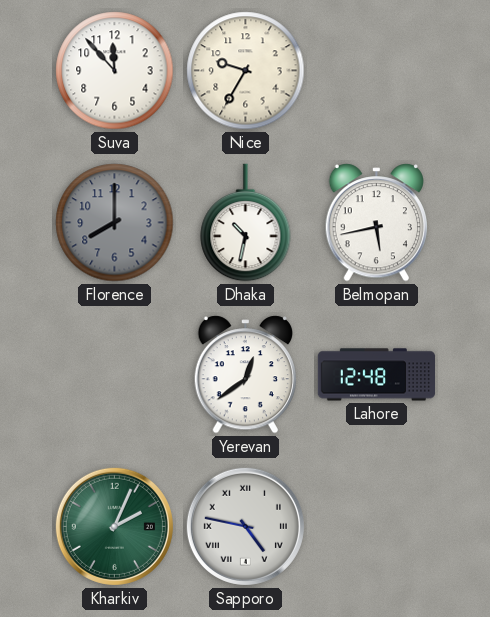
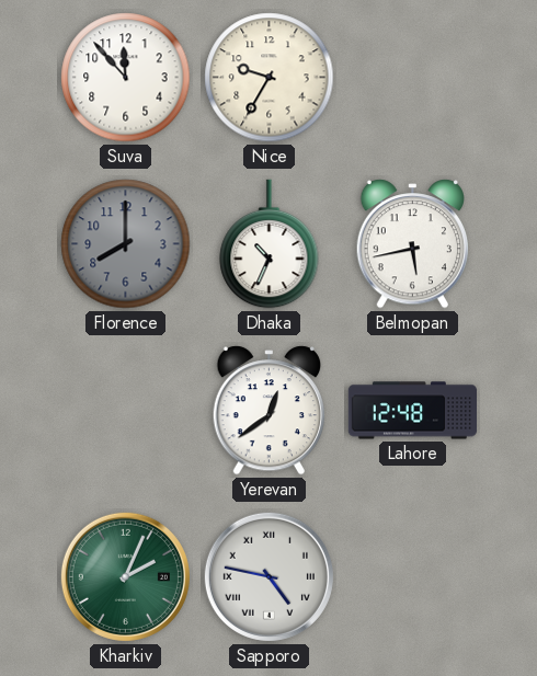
Dhaka: 10:32 -> 10:34
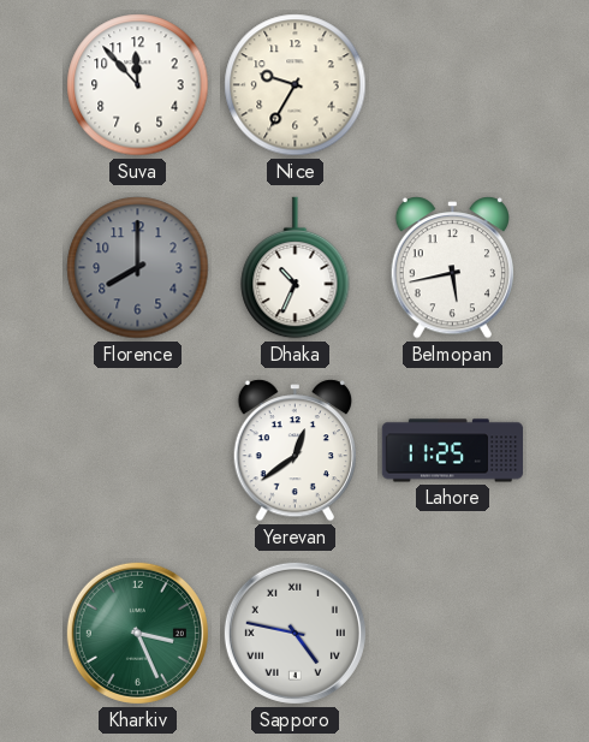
Lahore: 12:48 -> 11:25
Kharkiv: 2:04 -> 3:26
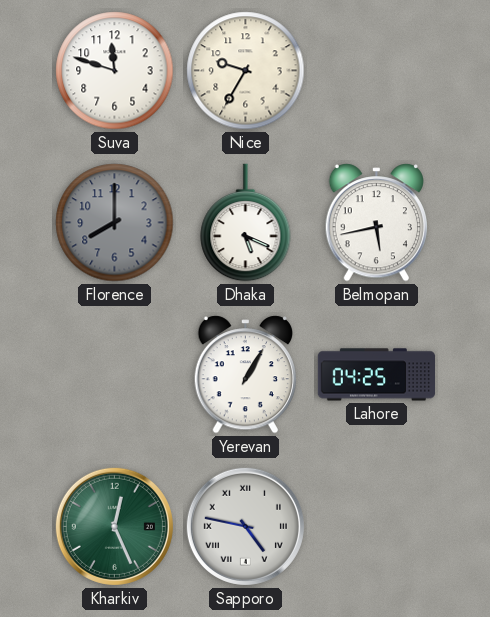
Suva: 11:53 -> 11:48
Dhaka: 10:34 -> 5:19
Yerevan: 12:39 -> 1:05
Lahore: 11:25 -> 04:25
Kharkiv: 3:26 -> 12:26
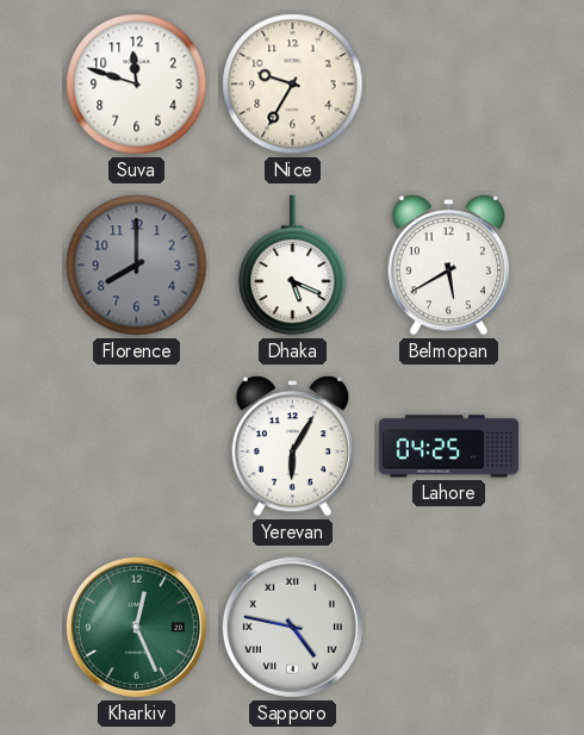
Belmopan: 5:43 -> 5:40
Yerevan: 1:05 -> 6:05
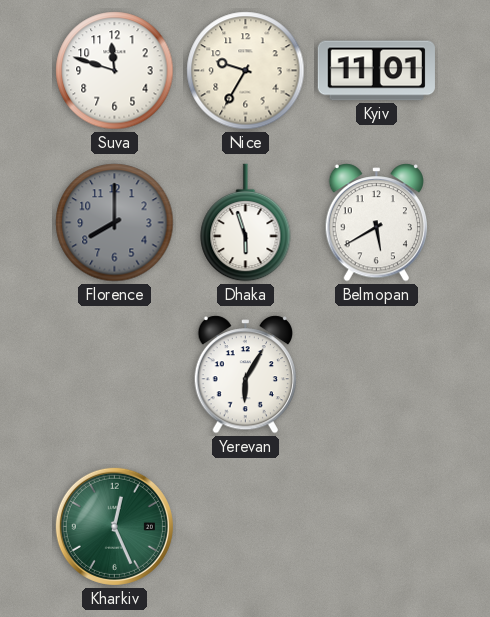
Kyiv: none -> 11:01
Dhaka: 5:19 -> 5:57
Lahore: 04:25 -> none
Sapporo: 4:47 -> none
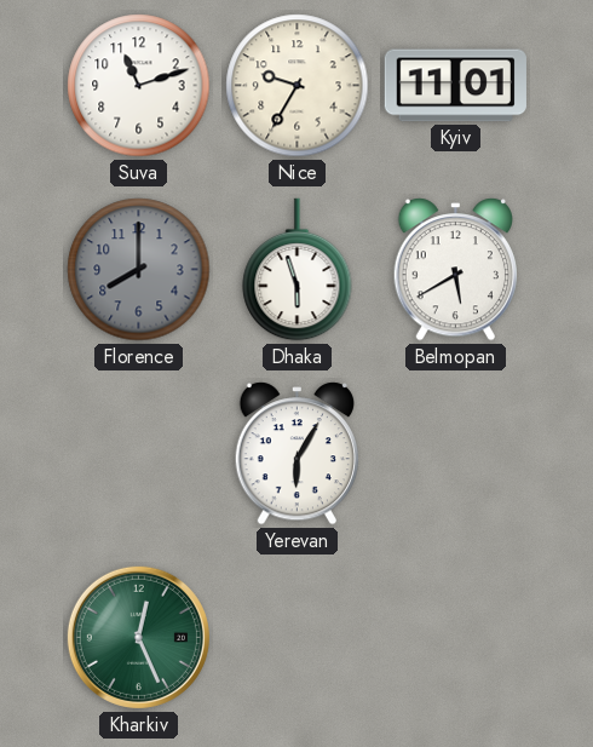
Suva: 11:48 -> 11:12
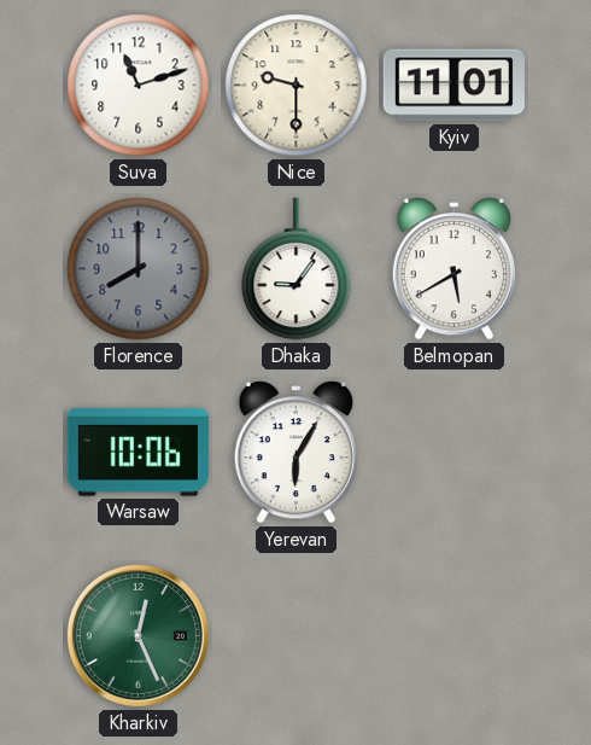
Nice: 9:35 -> 9:30
Dhaka: 5:57 -> 9:06
Warsaw: none -> 10:06
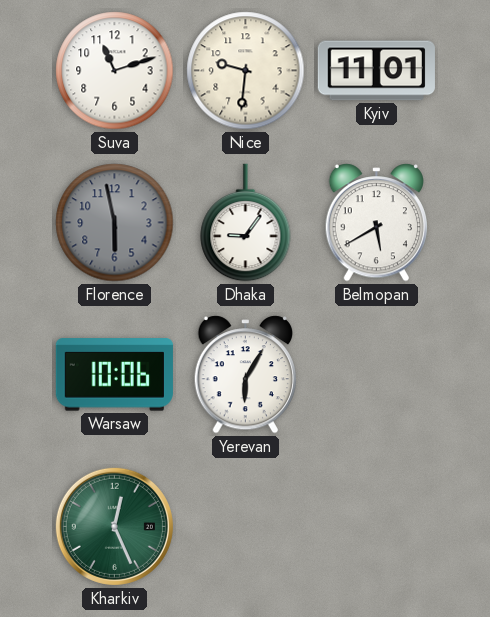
Nice: 9:30 -> 9:31
Florence: 8:00 -> 5:58
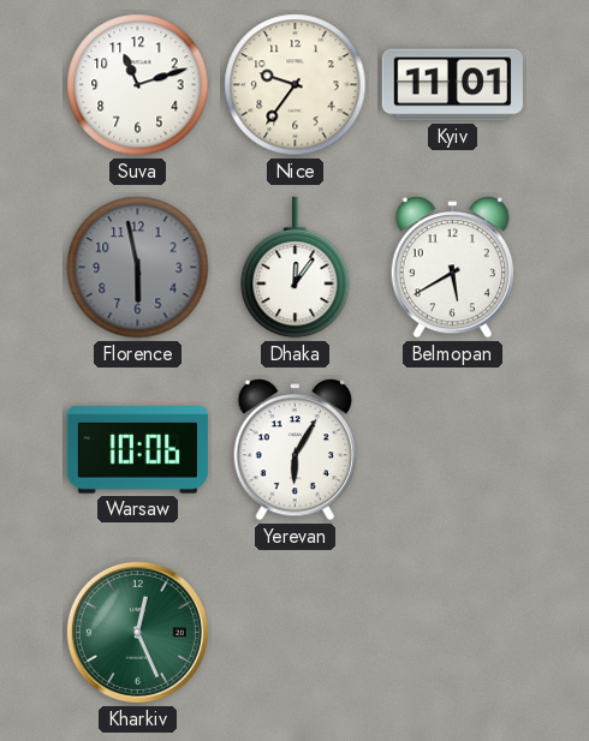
Nice: 9:31 -> 9:36
Dhaka: 9:06 -> 12:06
